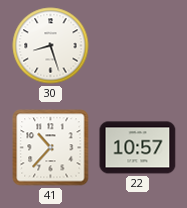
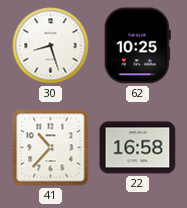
62: none -> 10:25
22: 10:57 -> 16:58
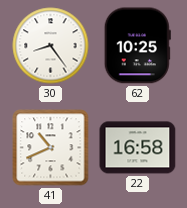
30: 8:27 -> 8:24
41: 10:37 -> 10:41
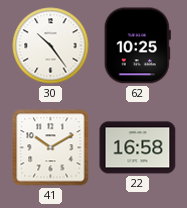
30: 8:24 -> 10:24
41: 10:41 -> 10:10
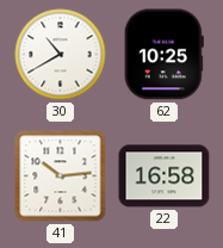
30: 10:24 -> 10:40
41: 10:10 -> 10:14
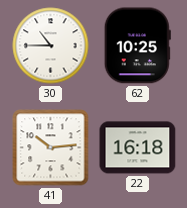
30: 10:40 -> 10:45
22: 16:58 -> 16:18
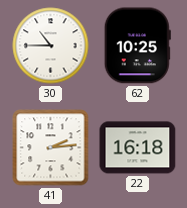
41: 10:14 -> 2:14
